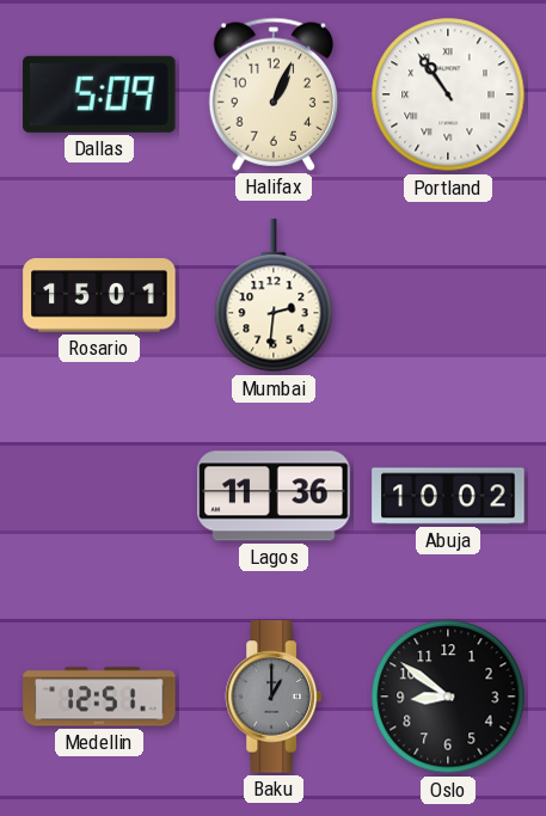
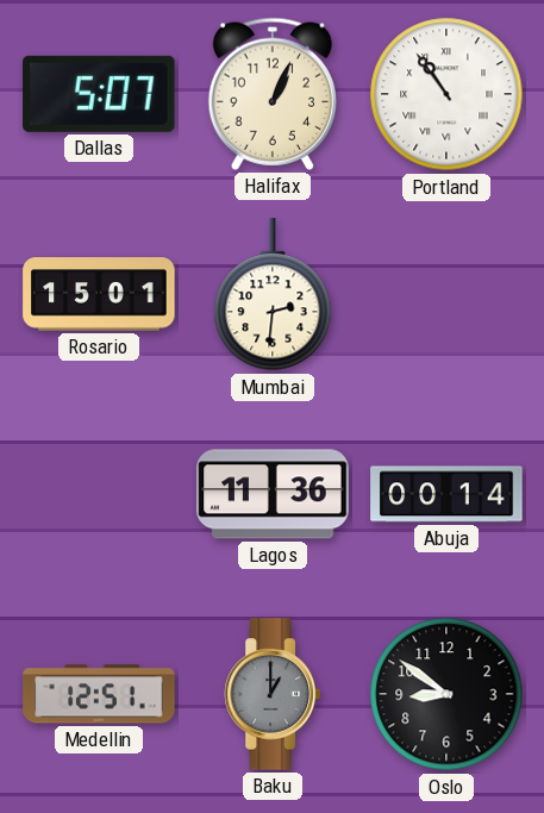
Dallas: 5:09 -> 5:07
Abuja: 10:02 -> 00:14
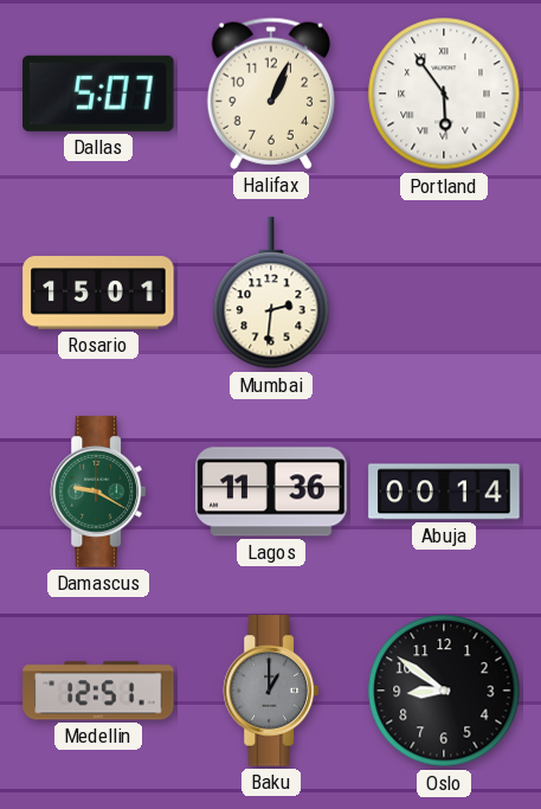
Portland: 10:54 -> 5:54
Damascus: none -> 9:20
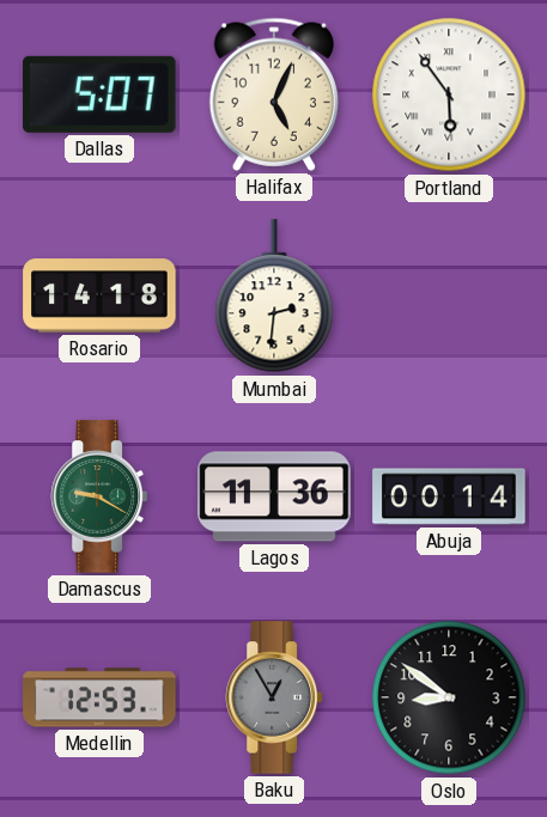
Halifax: 1:04 -> 5:04
Rosario: 15:01 -> 14:18
Medellin: 12:51 -> 12:53
Baku: 1:00 -> 12:55
